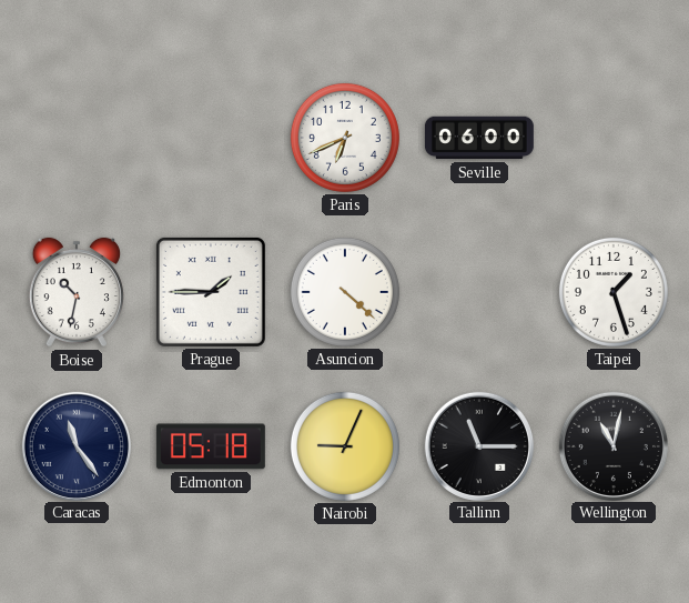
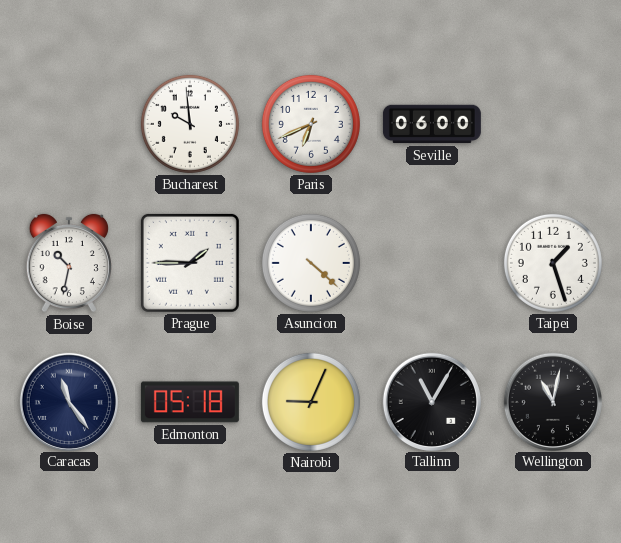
Bucharest: none -> 9:59
Tallinn: 11:15 -> 11:05
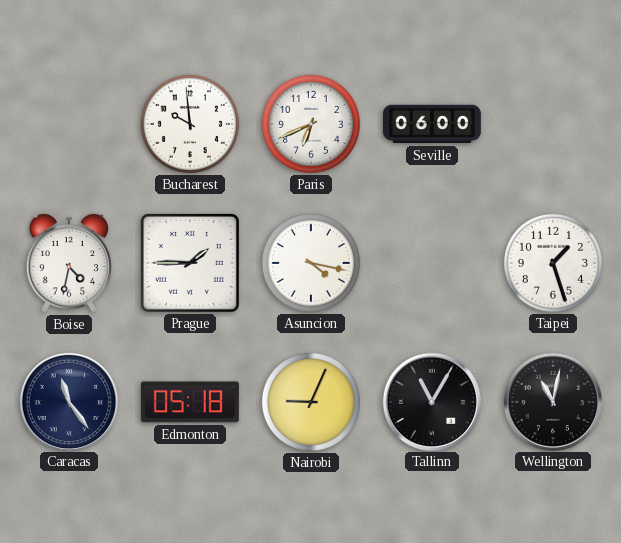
Boise: 10:32 -> 4:32
Asuncion: 4:22 -> 4:17
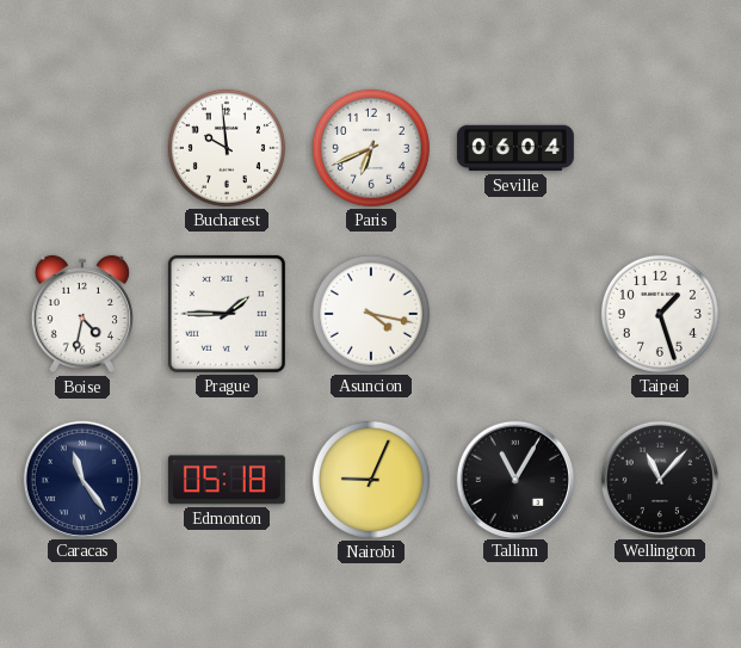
Seville: 06:00 -> 06:04
Wellington: 11:02 -> 11:07
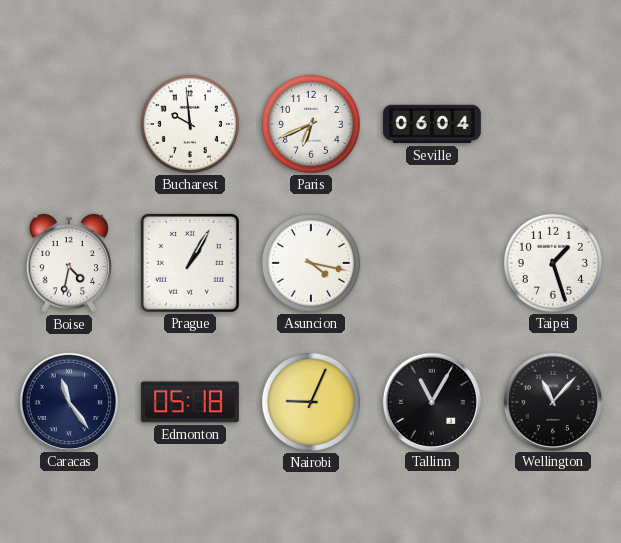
Prague: 1:45 -> 1:05
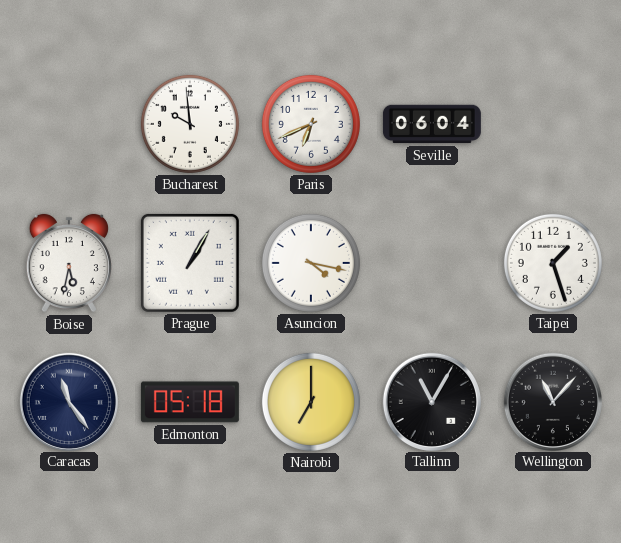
Boise: 4:32 -> 5:32
Nairobi: 9:04 -> 7:00
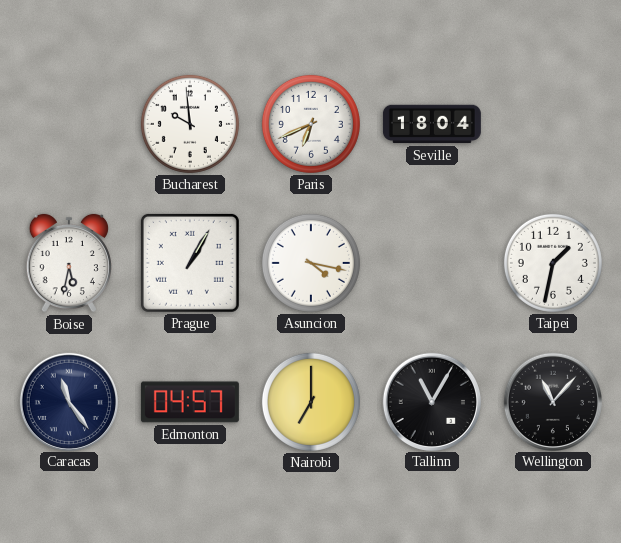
Seville: 06:04 -> 18:04
Taipei: 1:27 -> 1:32
Edmonton: 05:18 -> 04:57
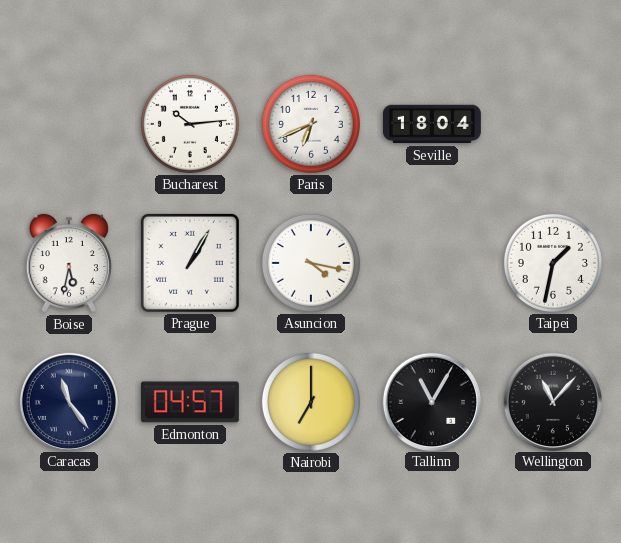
Bucharest: 9:59 -> 10:14
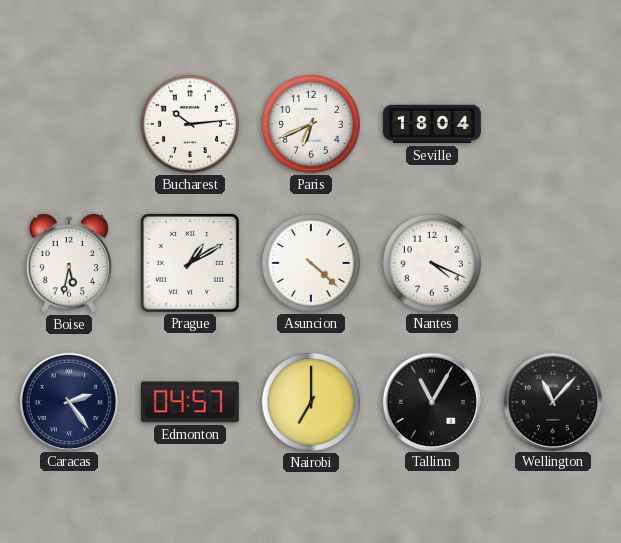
Prague: 1:05 -> 1:10
Asuncion: 4:17 -> 4:22
Nantes: none -> 4:19
Taipei: 1:32 -> none
Caracas: 11:24 -> 2:24
